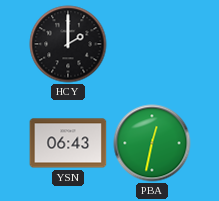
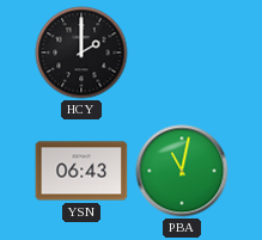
PBA: 12:32 -> 11:02
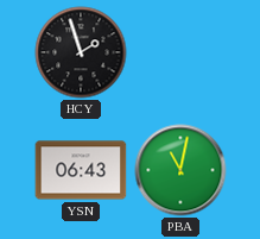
HCY: 2:00 -> 1:57
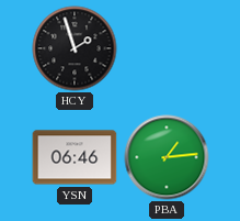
YSN: 06:43 -> 06:46
PBA: 11:02 -> 1:14
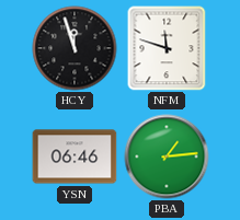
HCY: 1:57 -> 11:57
NFM: none -> 11:48
